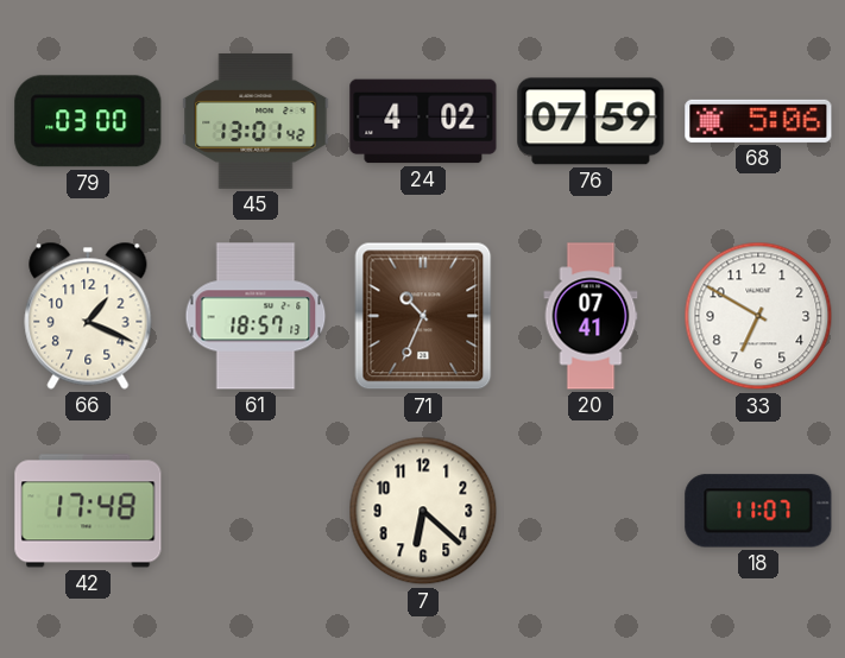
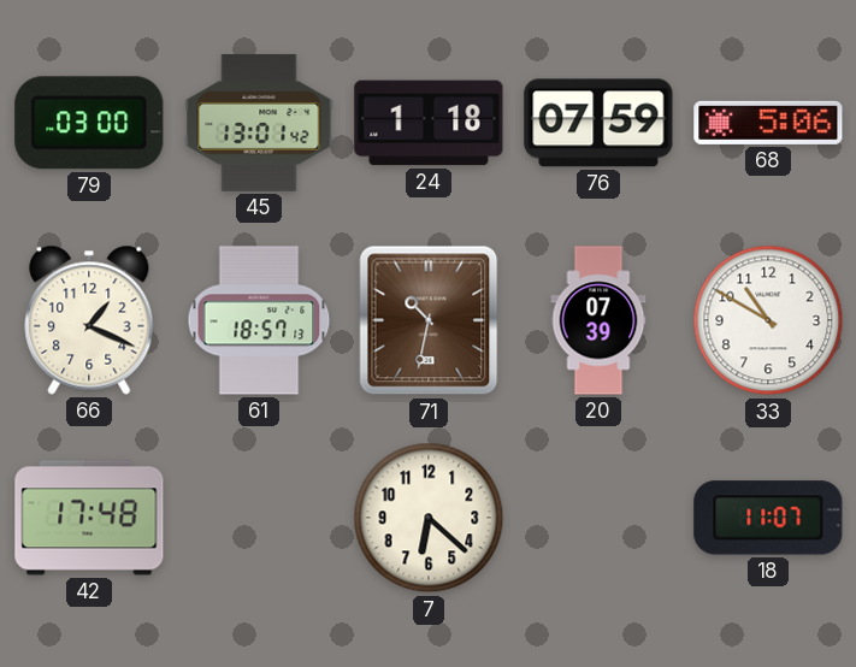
24: 4:02 -> 1:18
71: 10:34 -> 10:32
20: 07:41 -> 07:39
33: 6:50 -> 10:50
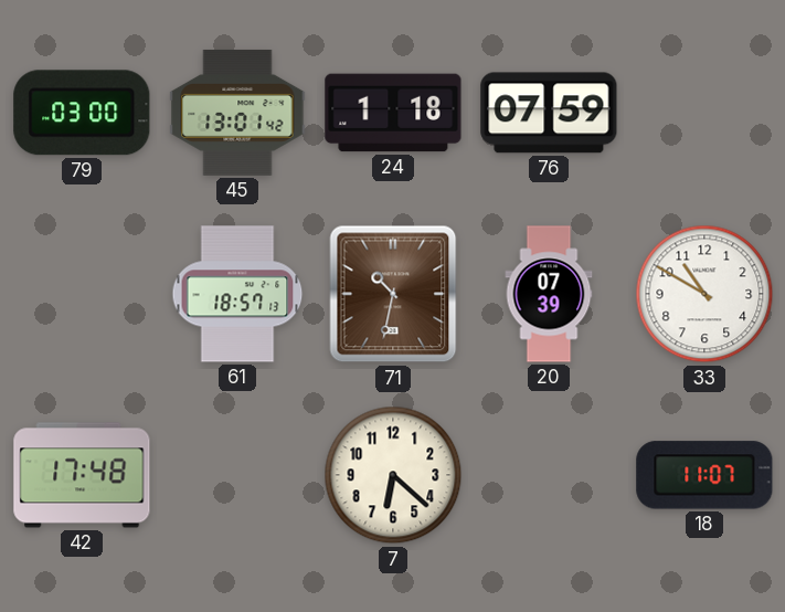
68: 5:06 -> none
66: 1:19 -> none
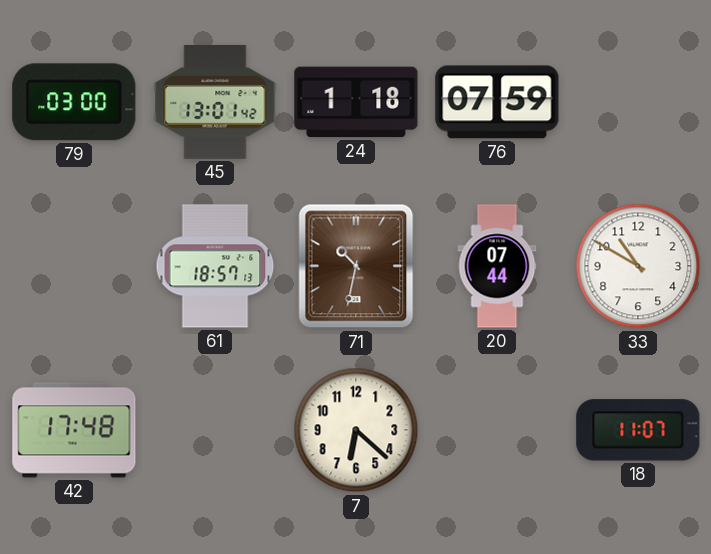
20: 07:39 -> 07:44
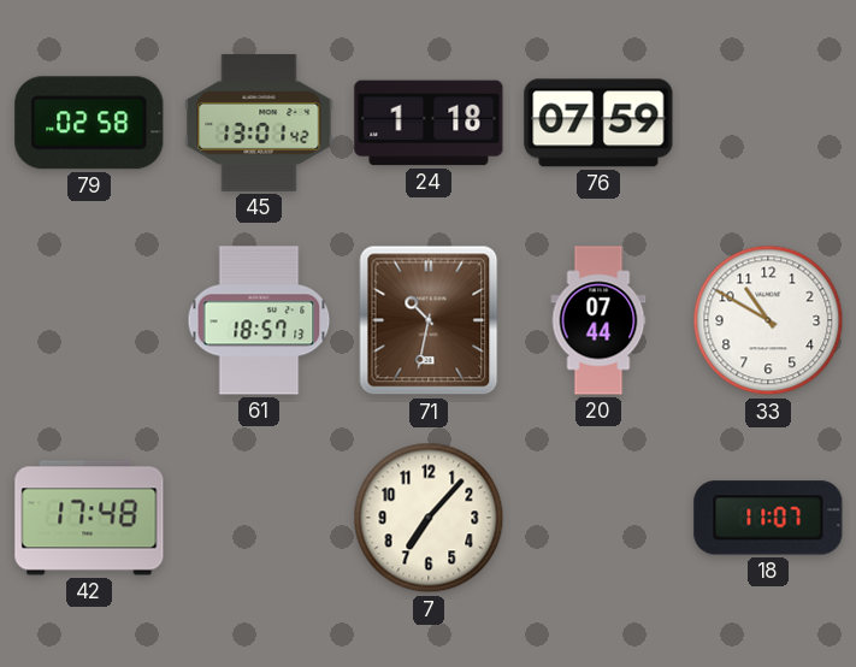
79: 03:00 -> 02:58
7: 6:22 -> 7:07
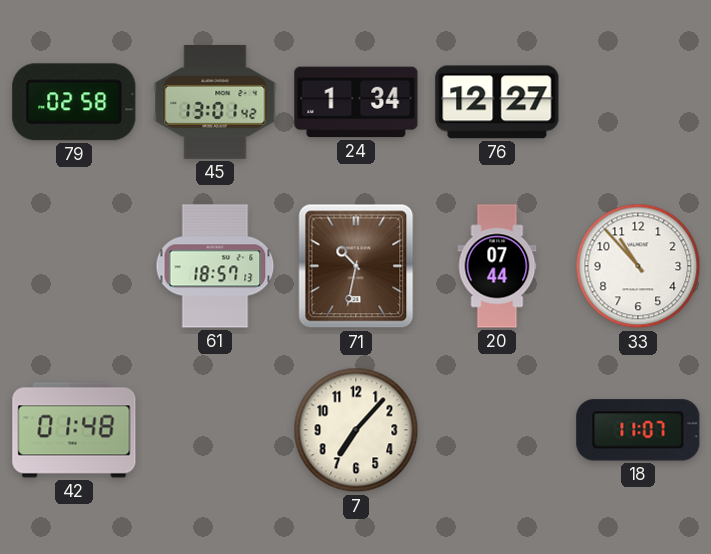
24: 1:18 -> 1:34
76: 07:59 -> 12:27
33: 10:50 -> 10:53
42: 17:48 -> 01:48
